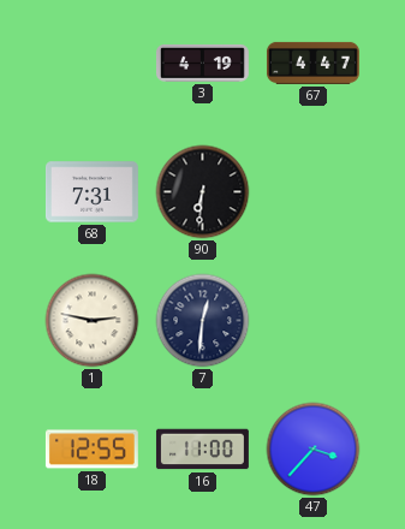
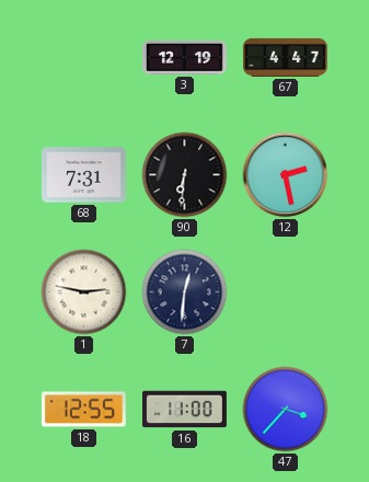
3: 4:19 -> 12:19
12: none -> 2:28
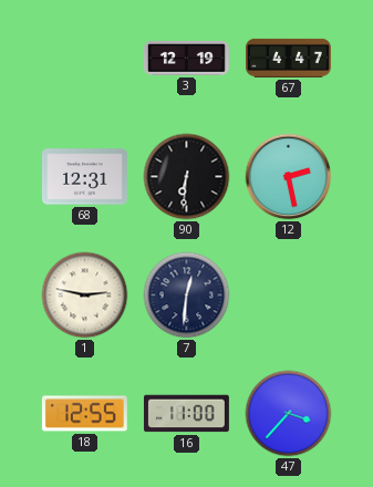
68: 7:31 -> 12:31
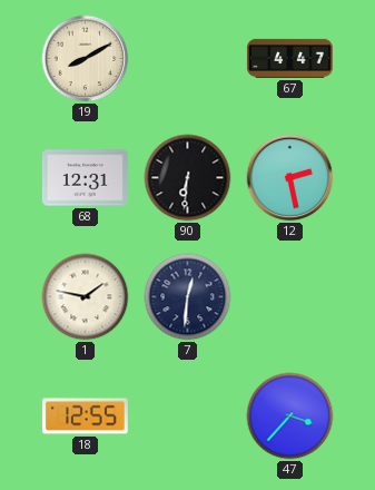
19: none -> 8:10
3: 12:19 -> none
1: 2:47 -> 1:47
16: 11:00 -> none
